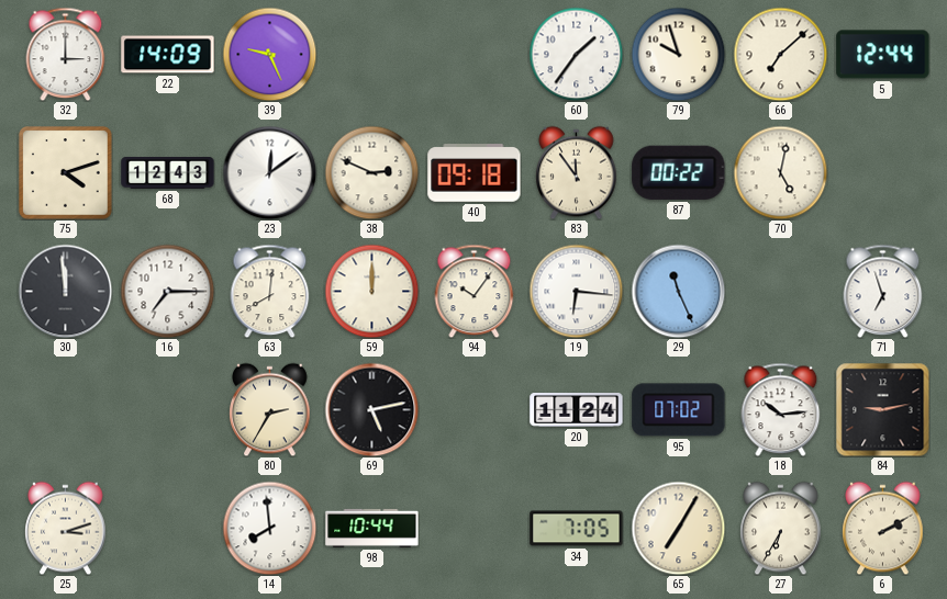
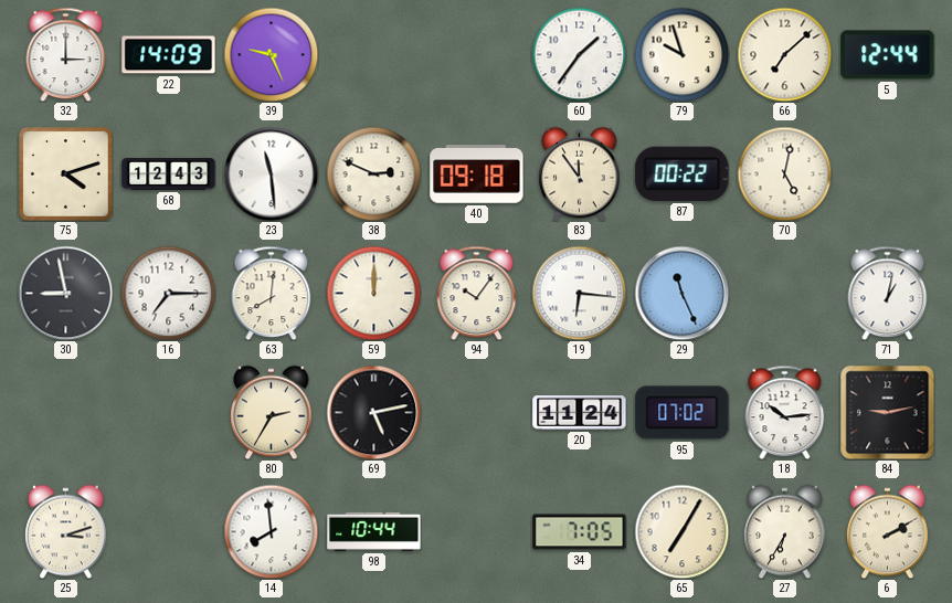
23: 12:09 -> 11:29
30: 11:59 -> 8:58
71: 6:57 -> 1:02
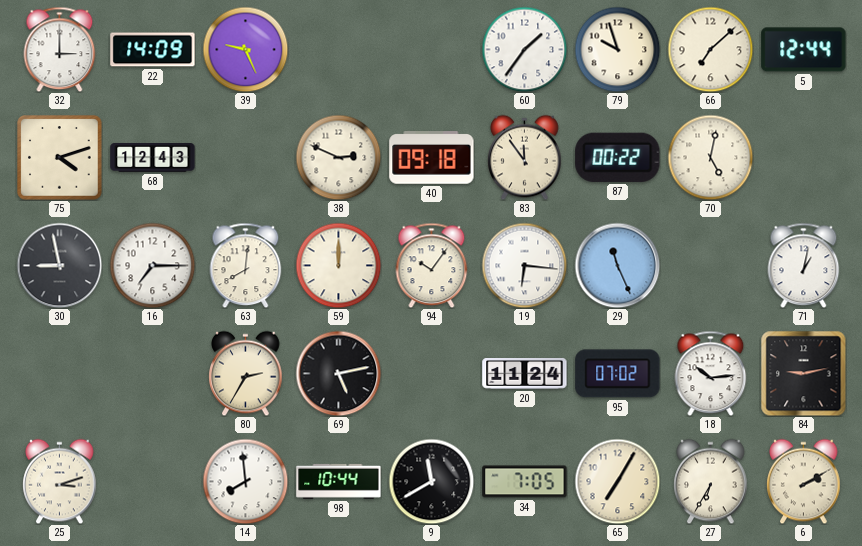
23: 11:29 -> none
9: none -> 11:40
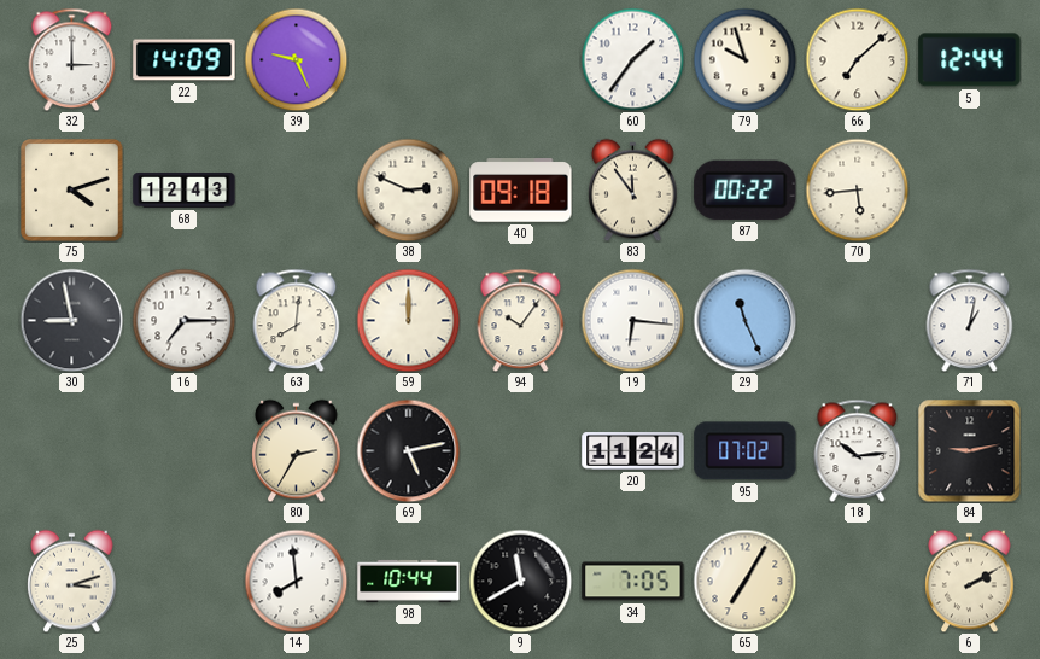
70: 5:02 -> 5:44
27: 6:35 -> none
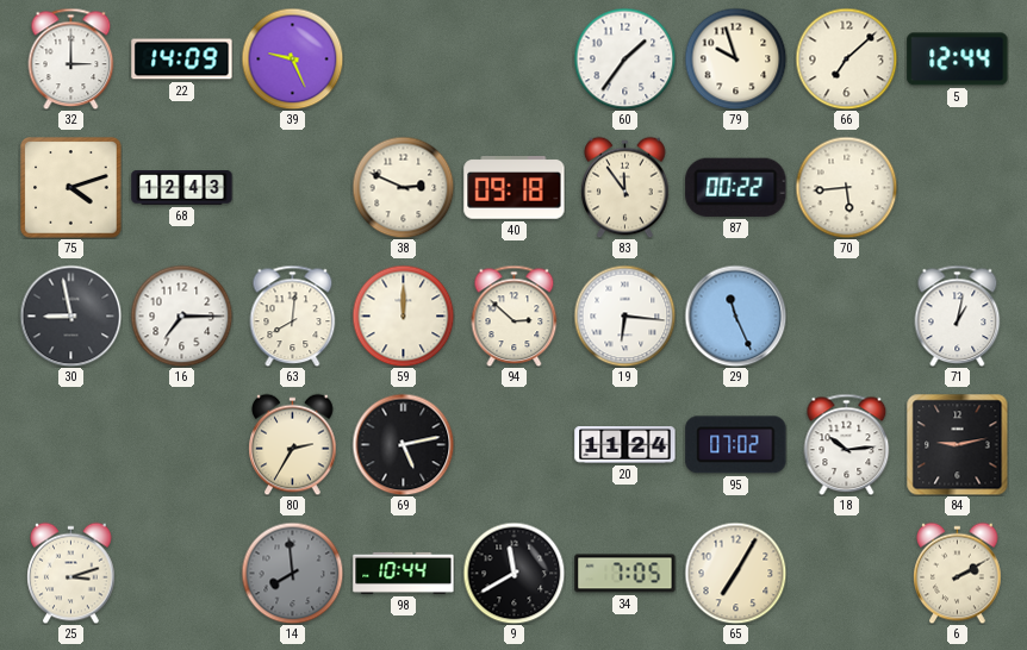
94: 10:06 -> 2:52
14 dial: white -> grey
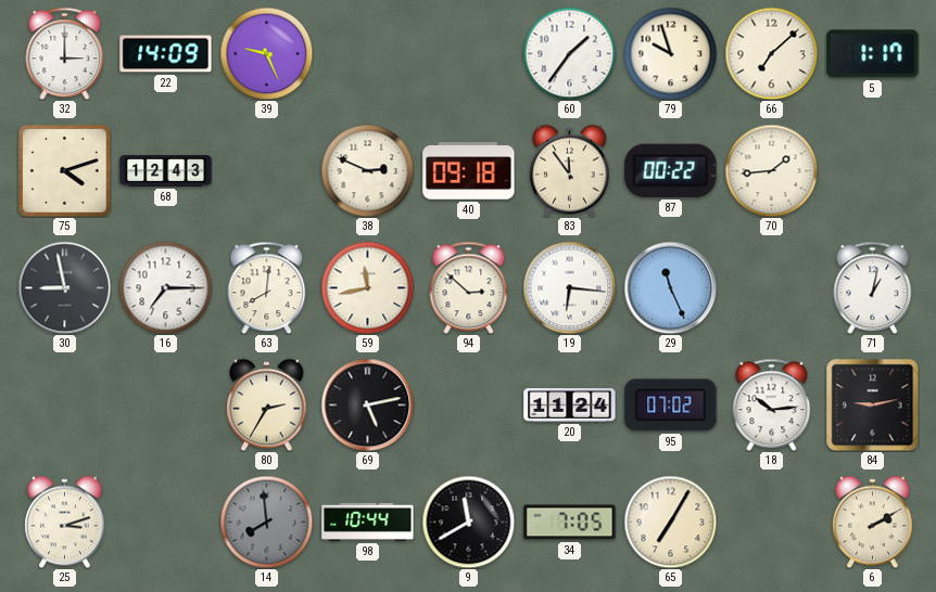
5: 12:44 -> 1:17
70: 5:44 -> 1:44
59: 12:00 -> 11:43
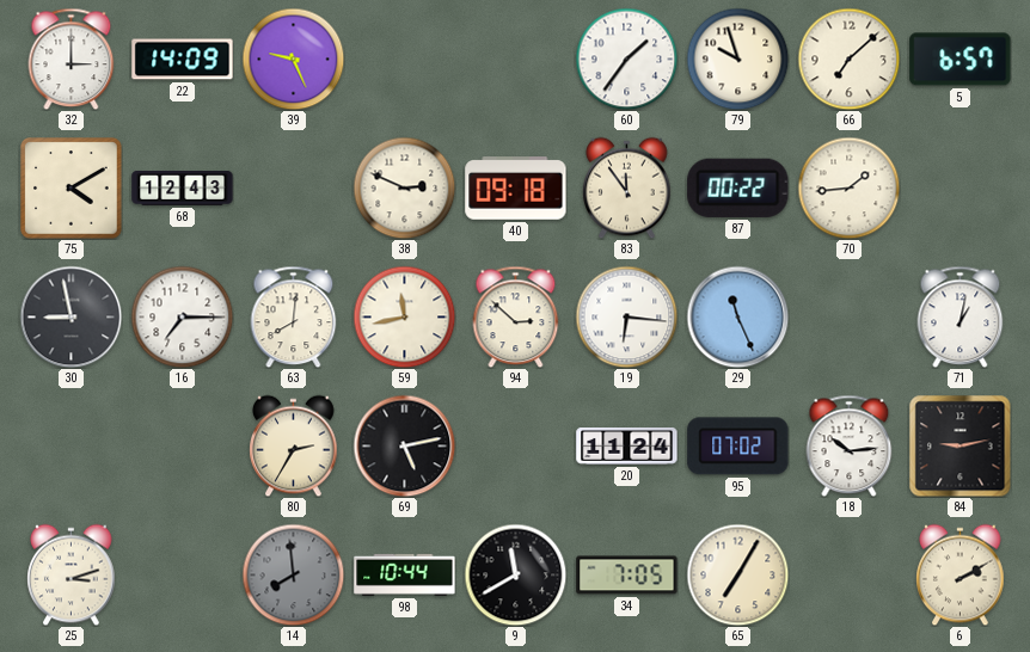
5: 1:17 -> 6:57
75: 4:12 -> 4:10
